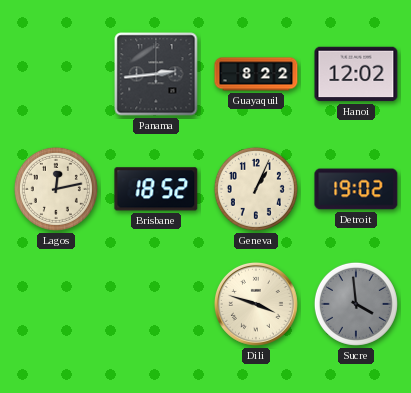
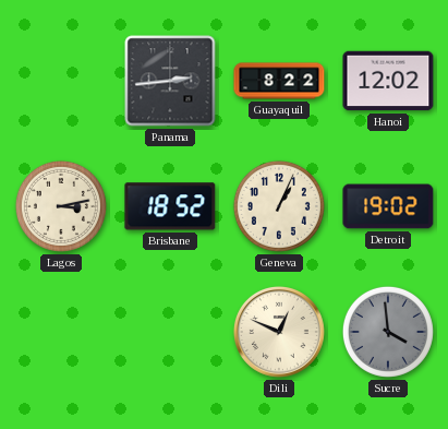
Lagos: 12:13 -> 3:13
Dili: 3:48 -> 12:49
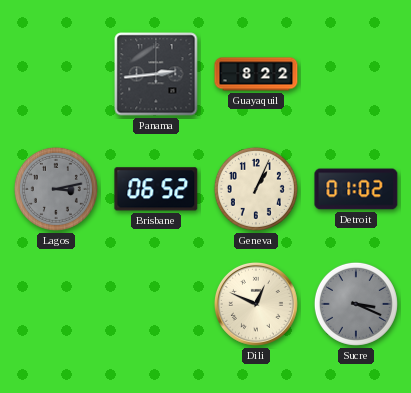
Hanoi: 12:02 -> none
Lagos dial: cream -> grey
Brisbane: 18:52 -> 06:52
Detroit: 19:02 -> 01:02
Sucre: 3:59 -> 3:19
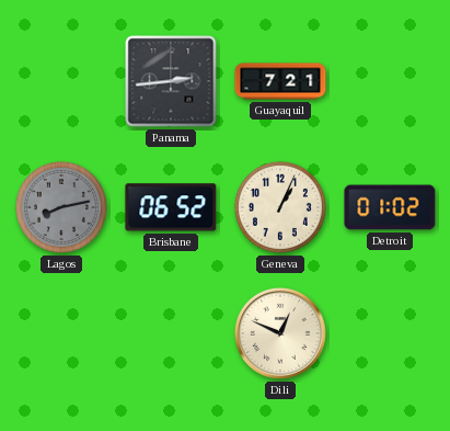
Guayaquil: 8:22 -> 7:21
Lagos: 3:13 -> 8:13
Sucre: 3:19 -> none
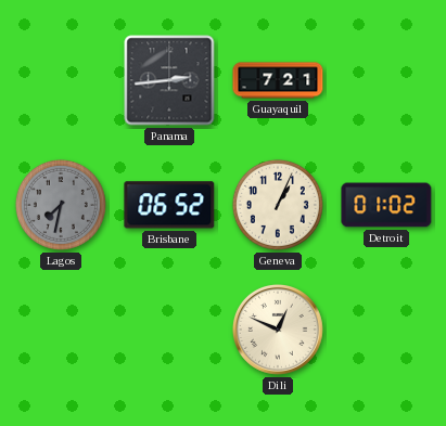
Lagos: 8:13 -> 7:32
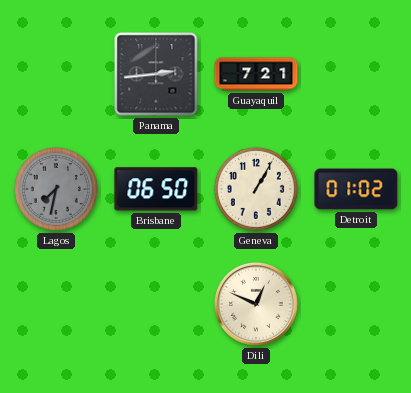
Brisbane: 06:52 -> 06:50
Geneva: 1:04 -> 1:05
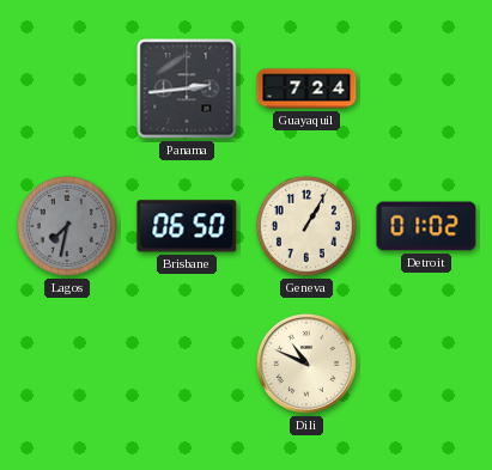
Guayaquil: 7:21 -> 7:24
Dili: 12:49 -> 10:49
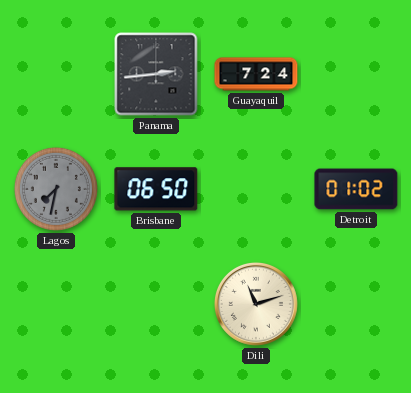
Geneva: 1:05 -> none
Dili: 10:49 -> 11:12
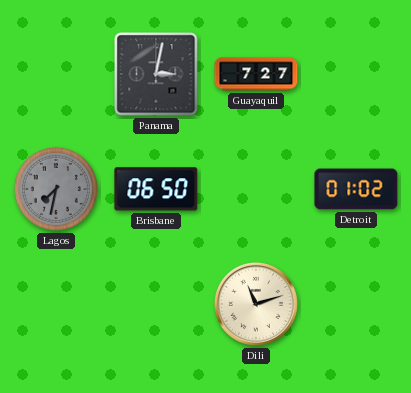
Panama: 2:44 -> 3:02
Guayaquil: 7:24 -> 7:27
